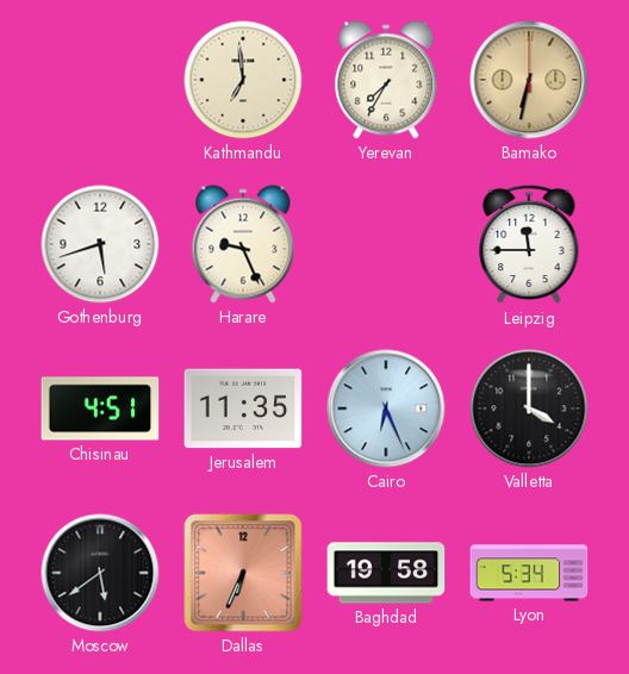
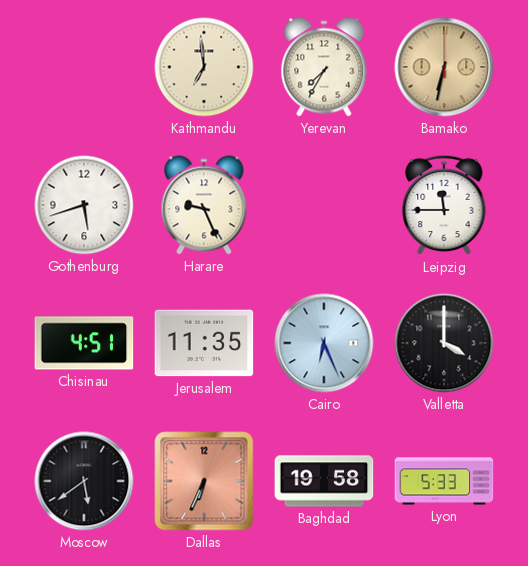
Lyon: 5:34 -> 5:33
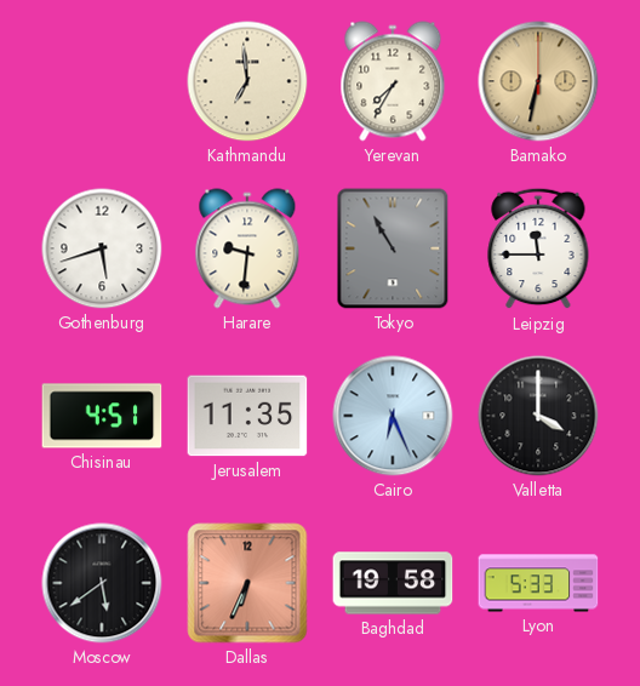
Harare: 9:26 -> 9:31
Tokyo: none -> 10:55
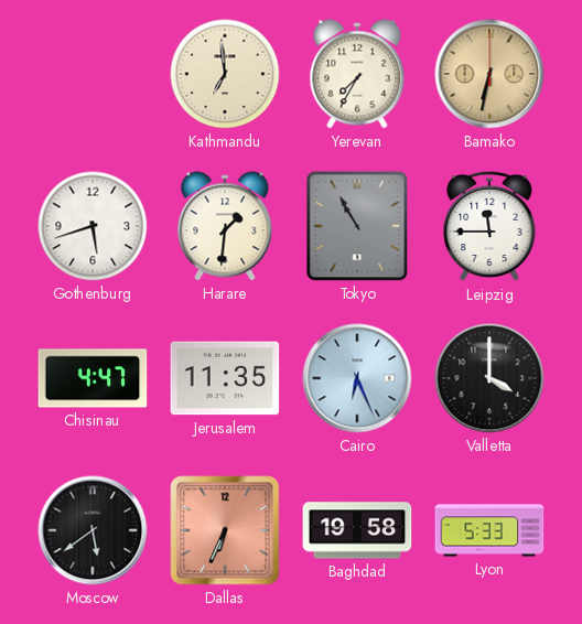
Harare: 9:31 -> 1:31
Chisinau: 4:51 -> 4:47
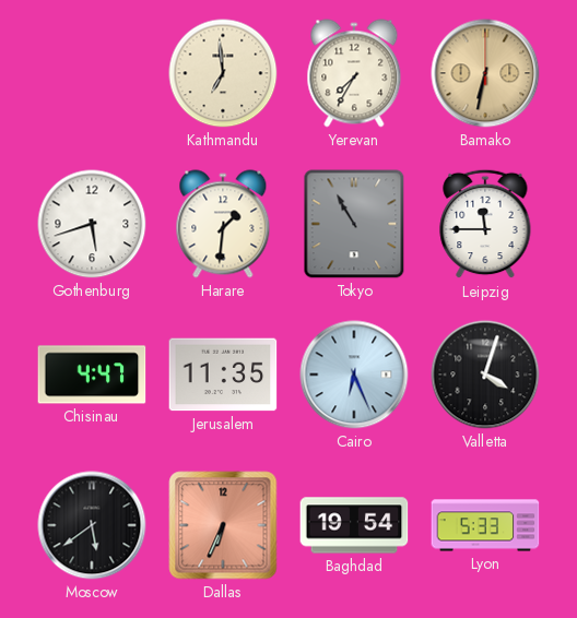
Valletta: 4:00 -> 4:03
Baghdad: 19:58 -> 19:54
